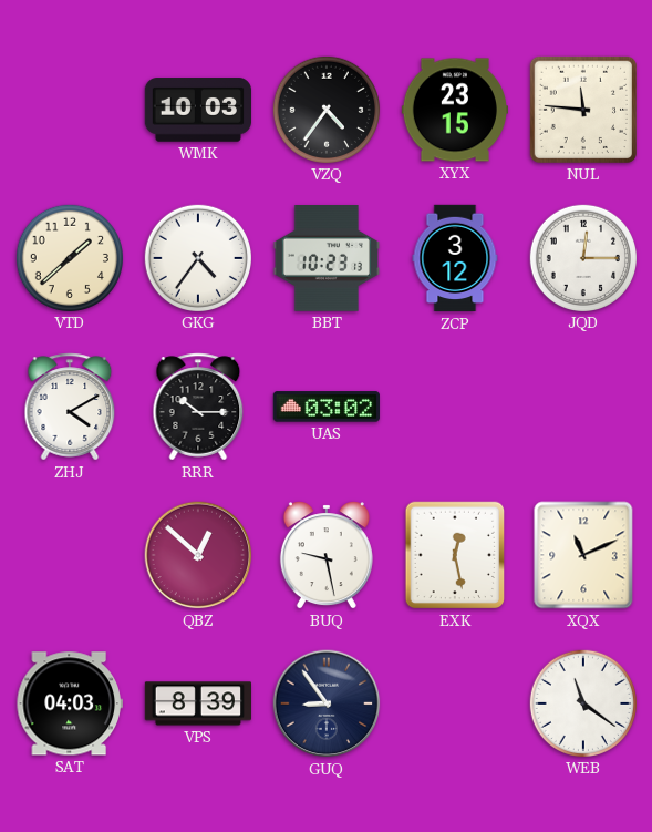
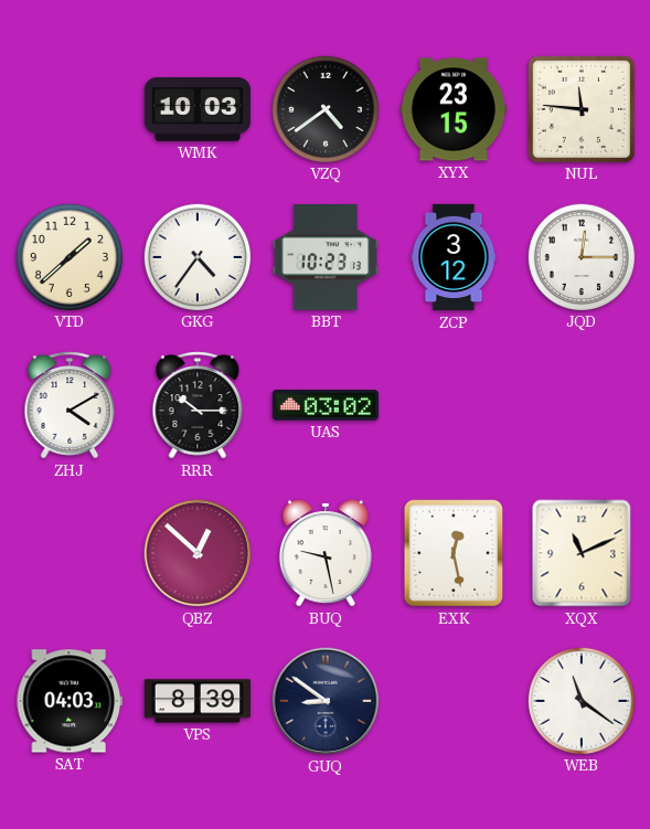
VZQ: 4:36 -> 4:39
GUQ: 8:54 -> 8:51
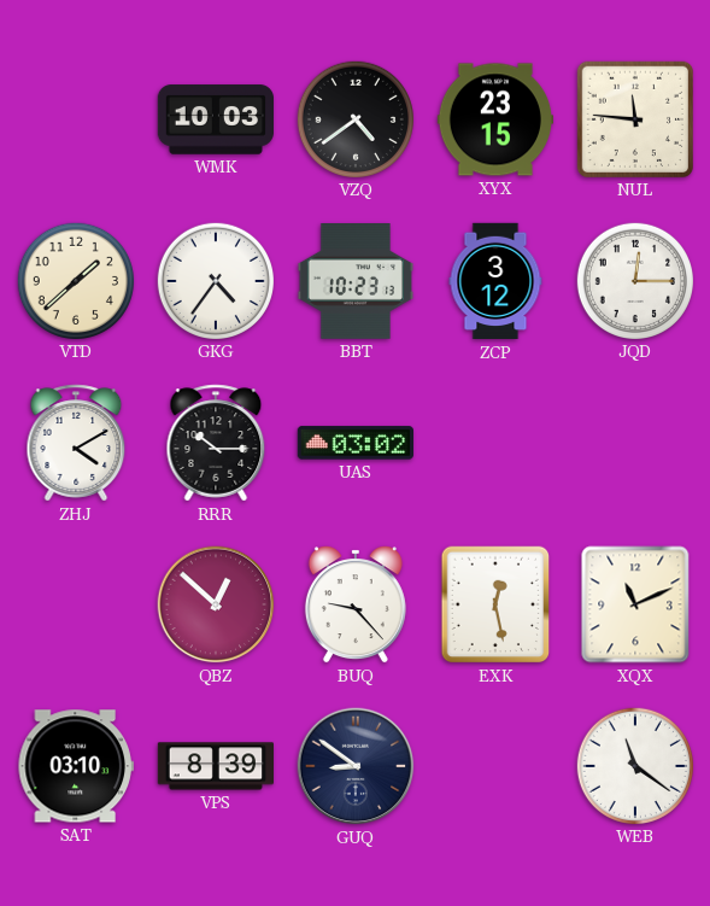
BUQ: 9:28 -> 9:23
SAT: 04:03 -> 03:10
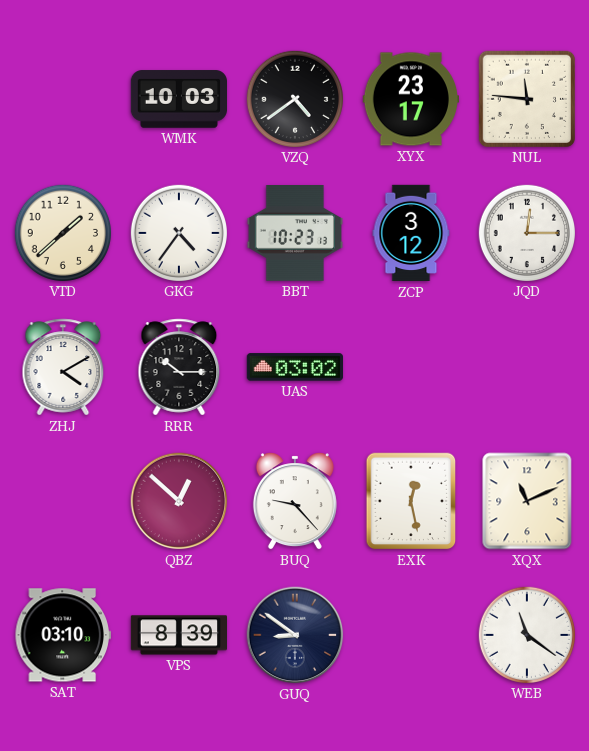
XYX: 23:15 -> 23:17
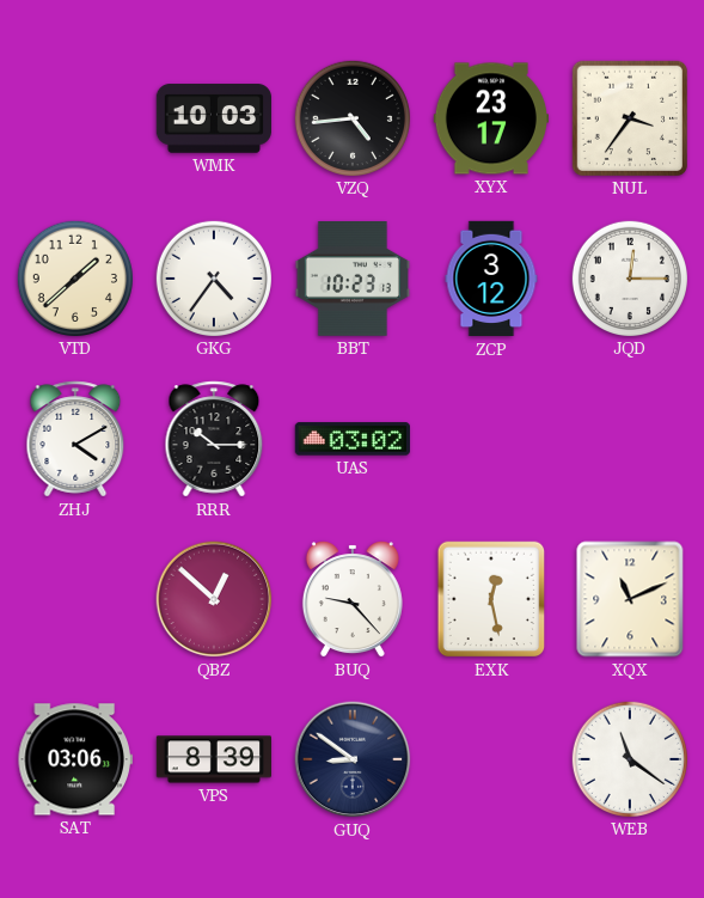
VZQ: 4:39 -> 4:44
NUL: 11:46 -> 3:36
SAT: 03:10 -> 03:06
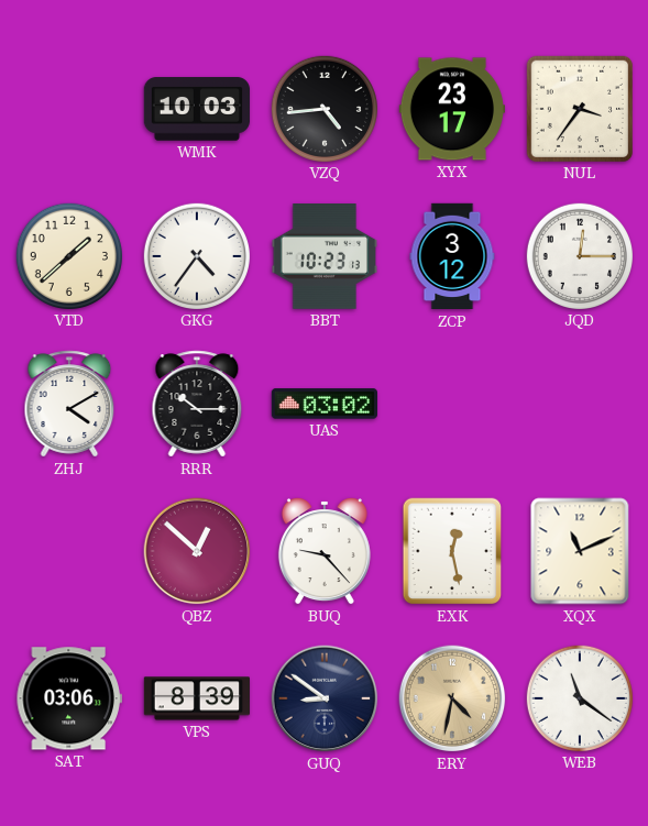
ERY: none -> 4:32
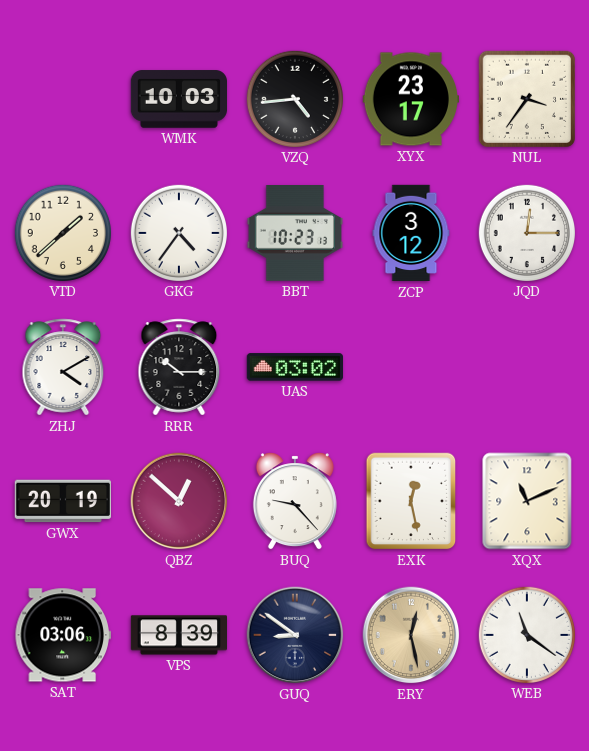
GWX: none -> 20:19
ERY: 4:32 -> 12:28
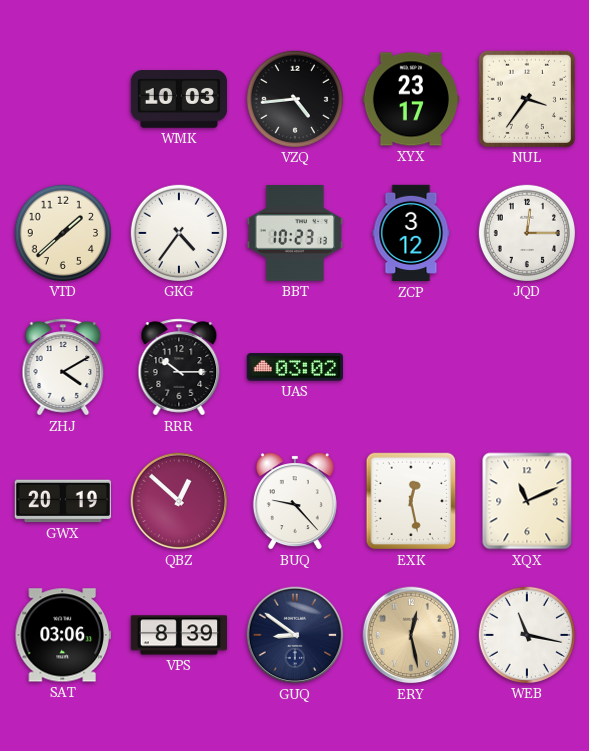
WEB: 11:21 -> 11:17
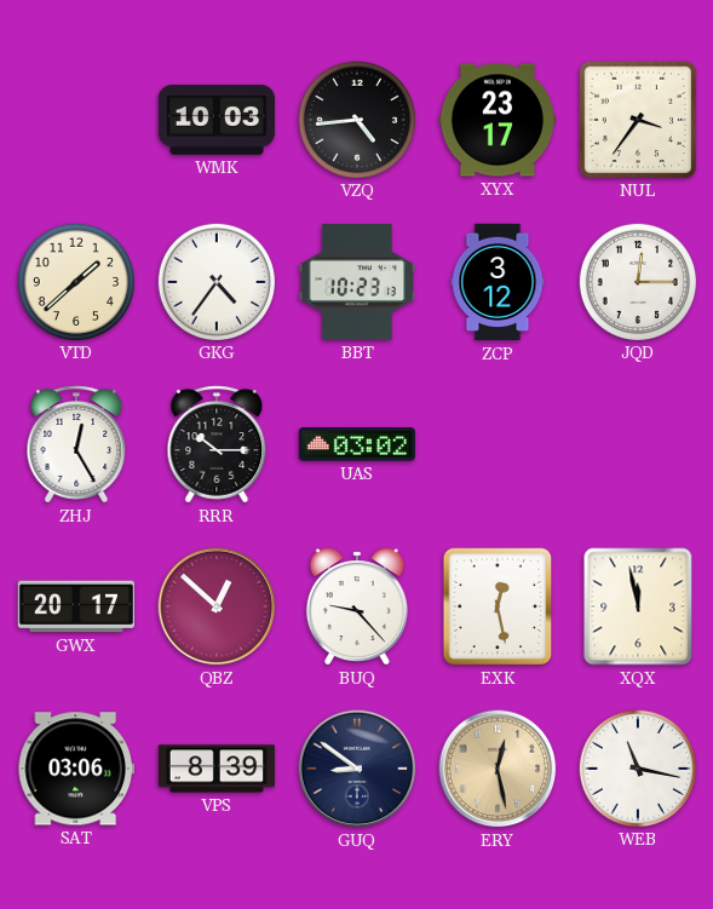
ZHJ: 4:10 -> 12:25
GWX: 20:19 -> 20:17
XQX: 11:11 -> 11:58
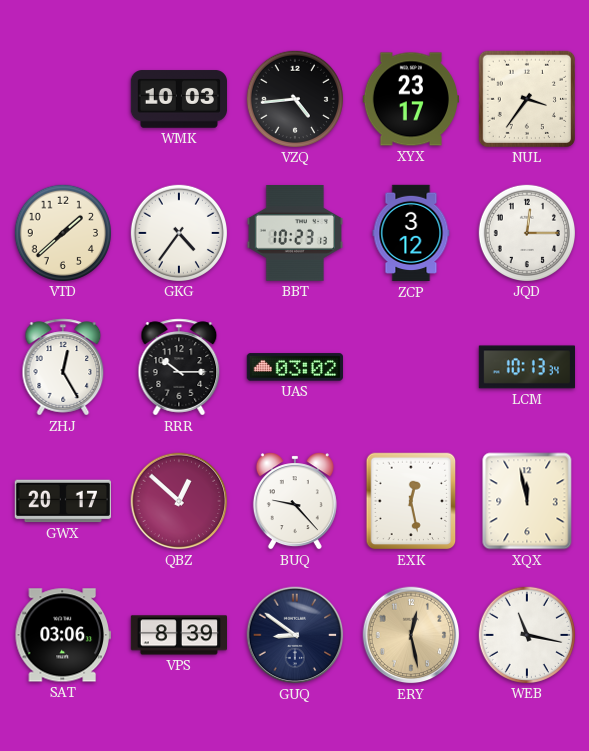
LCM: none -> 10:13
